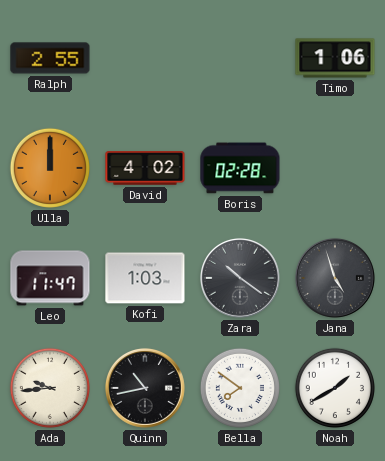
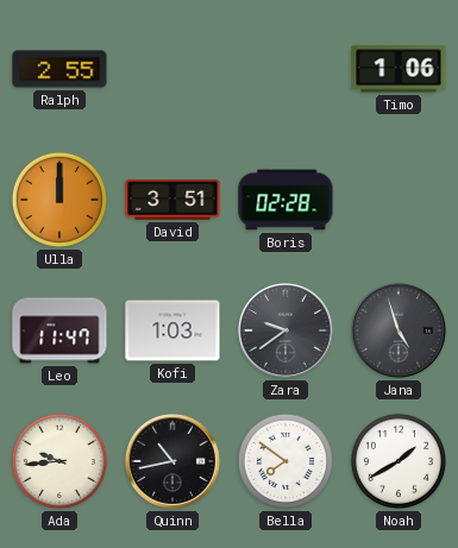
David: 4:02 -> 3:51
Zara: 10:21 -> 9:39
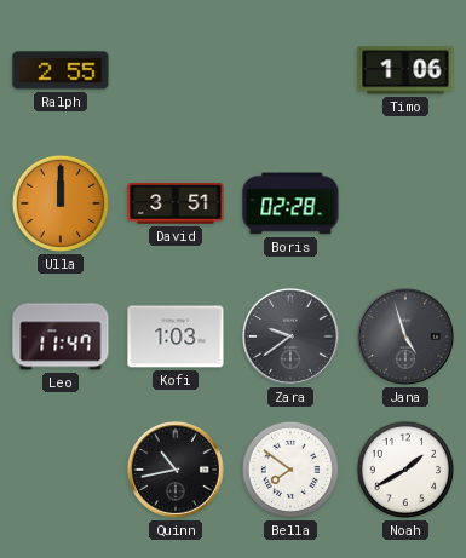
Ada: 9:44 -> none
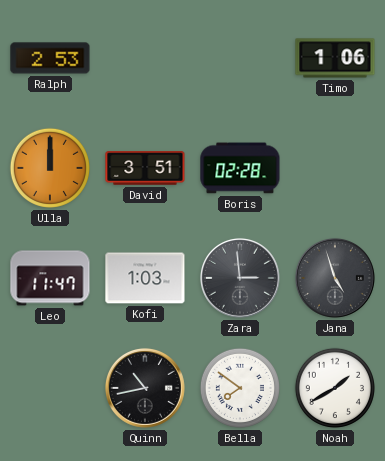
Ralph: 2:55 -> 2:53
Zara: 9:39 -> 2:59
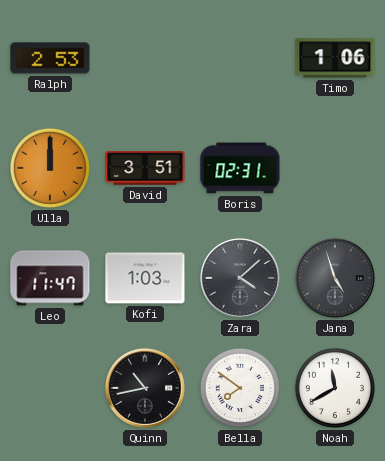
Boris: 02:28 -> 02:31
Zara: 2:59 -> 4:08
Noah: 1:40 -> 11:40
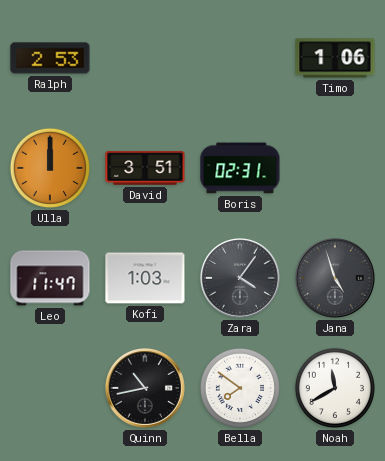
Zara: 4:08 -> 4:06
